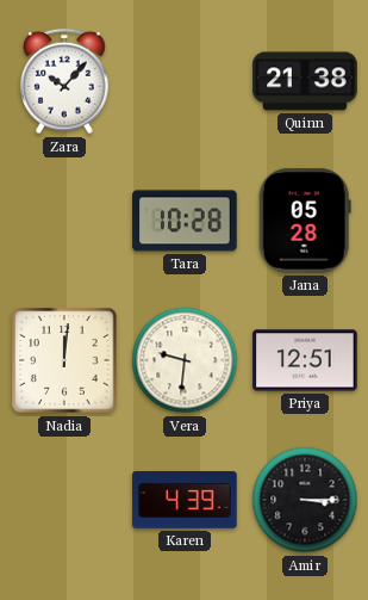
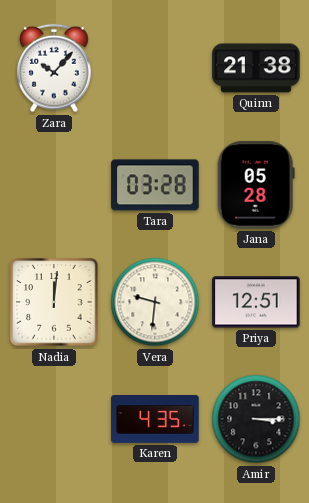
Tara: 10:28 -> 03:28
Karen: 4:39 -> 4:35
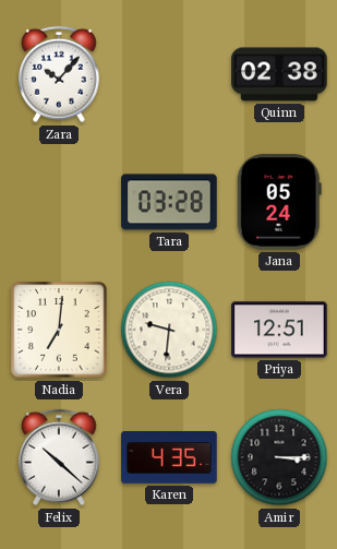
Quinn: 21:38 -> 02:38
Jana: 05:28 -> 05:24
Nadia: 12:01 -> 7:01
Felix: none -> 10:22
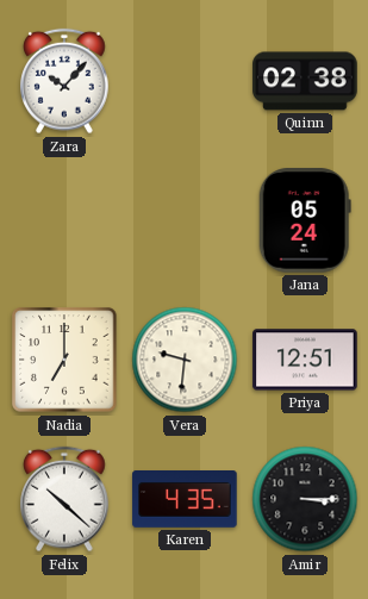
Tara: 03:28 -> none
Nadia: 7:01 -> 7:00
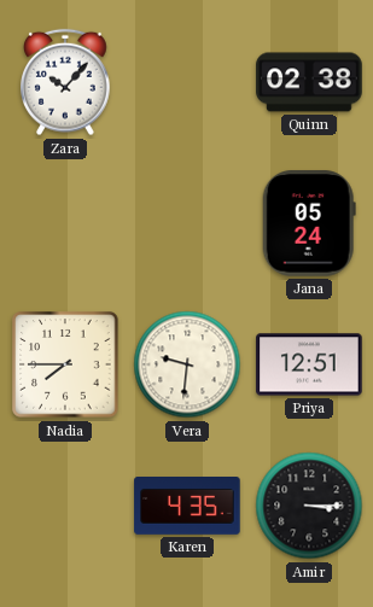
Nadia: 7:00 -> 7:45
Felix: 10:22 -> none
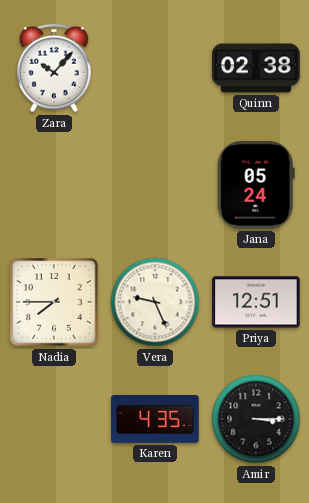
Vera: 9:31 -> 9:26
